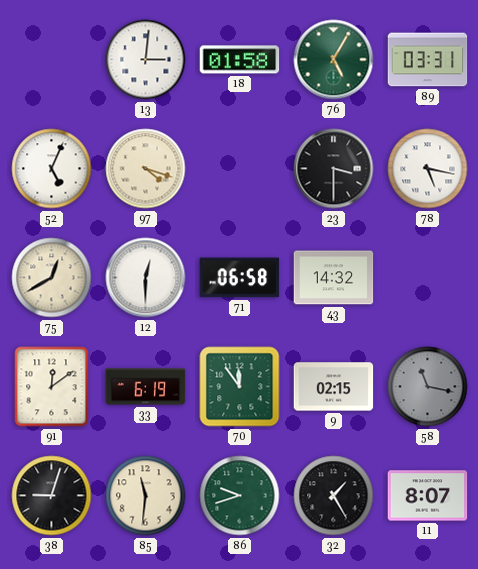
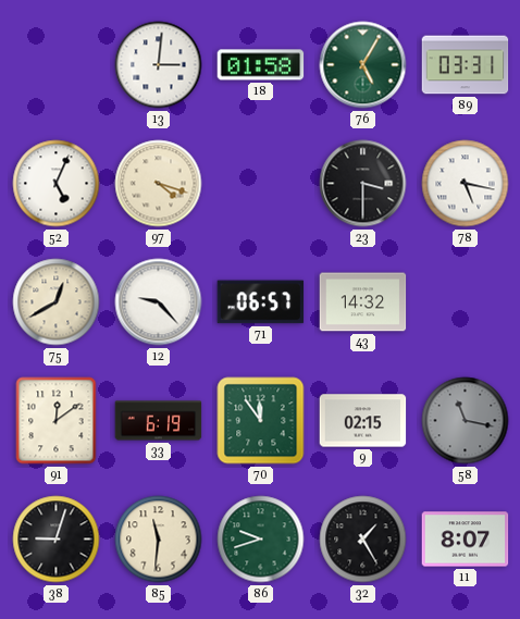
12: 12:30 -> 9:23
71: 06:58 -> 06:57
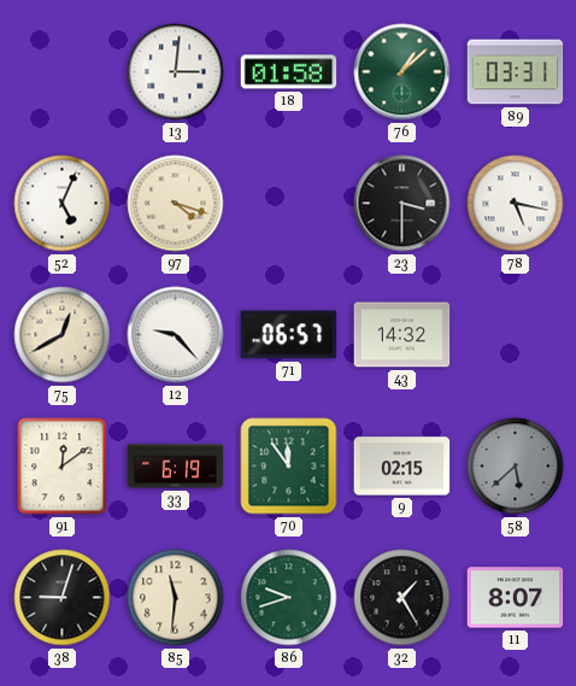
76: 5:05 -> 1:08
58: 11:17 -> 5:38
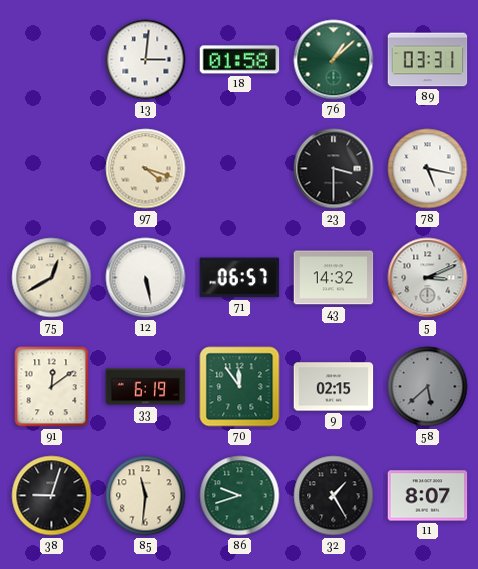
52: 5:04 -> none
12: 9:23 -> 5:28
5: none -> 3:11
